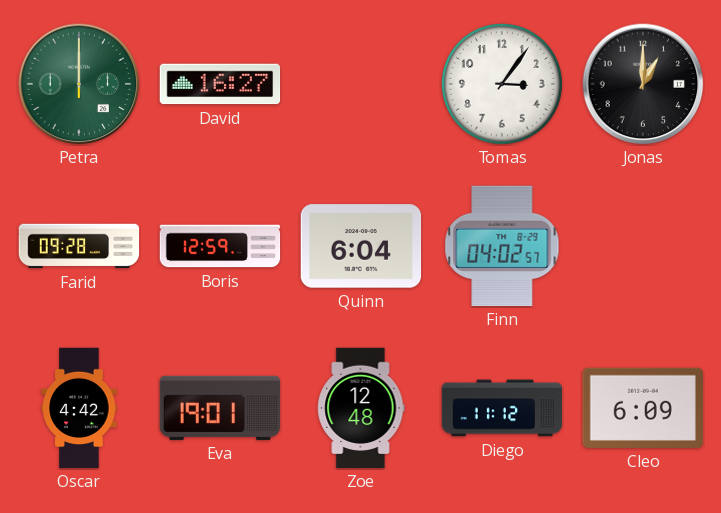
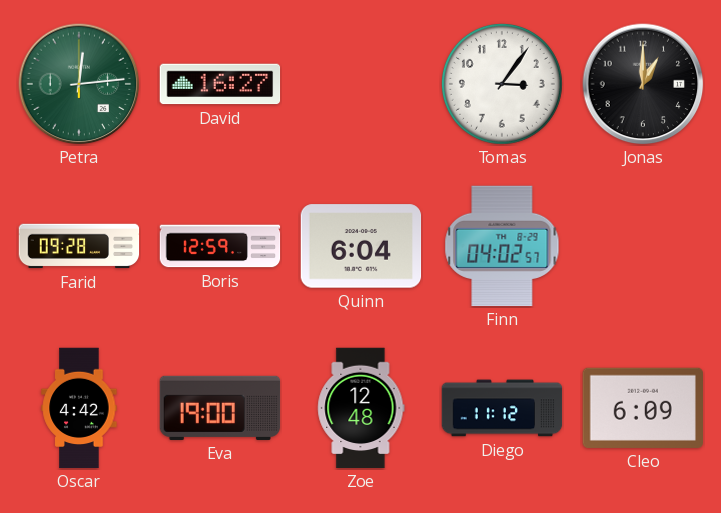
Petra: 12:00 -> 12:14
Eva: 19:01 -> 19:00
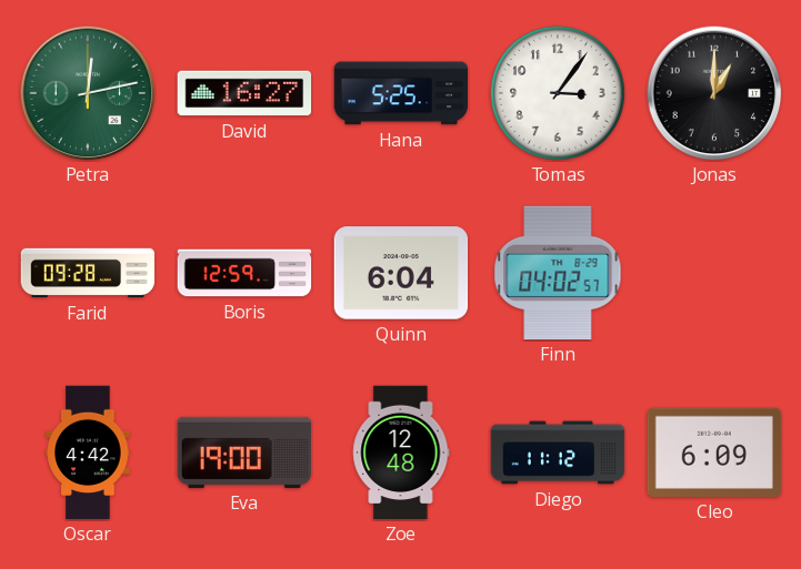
Petra: 12:14 -> 12:13
Hana: none -> 5:25
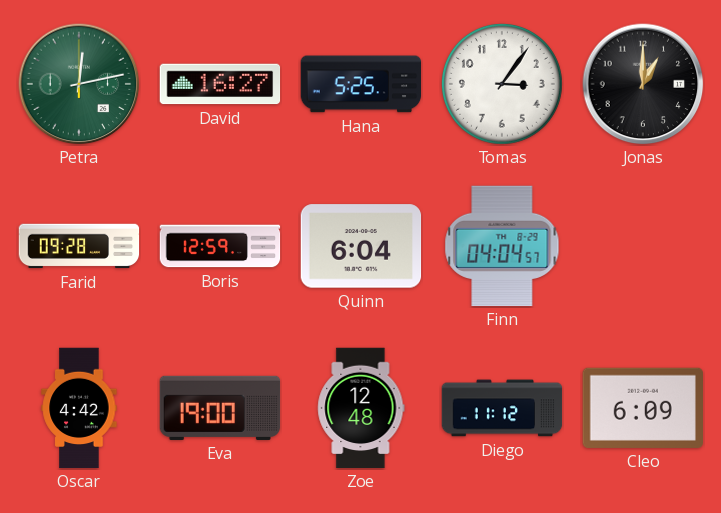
Finn: 04:02 -> 04:04
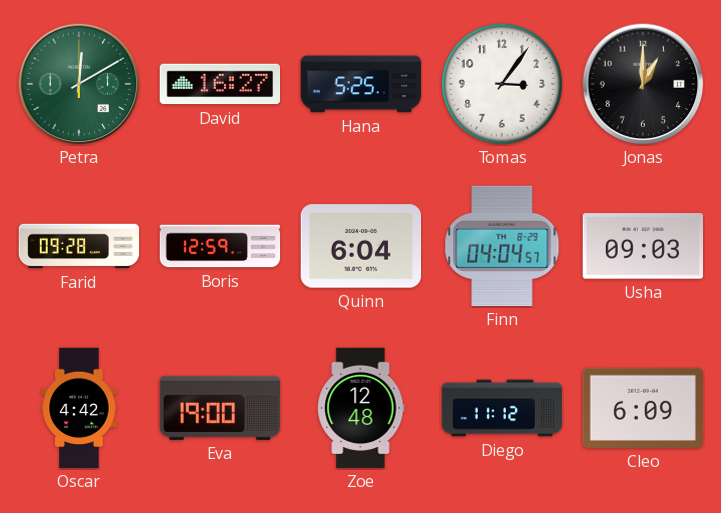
Petra: 12:13 -> 12:10
Usha: none -> 09:03
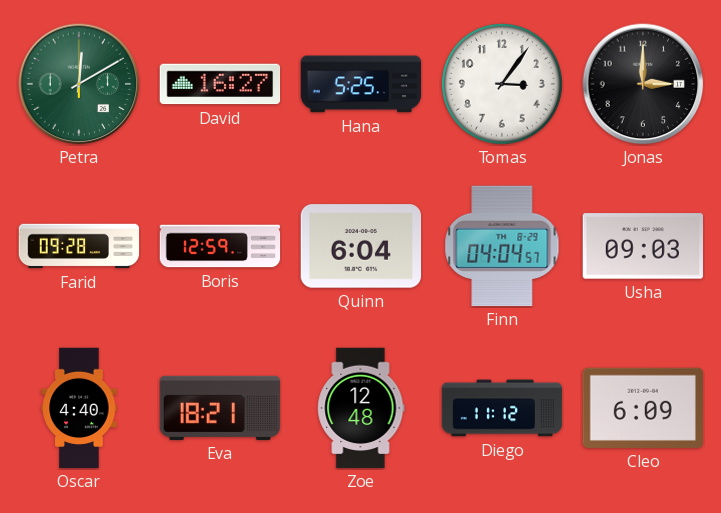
Jonas: 1:00 -> 3:00
Oscar: 4:42 -> 4:40
Eva: 19:00 -> 18:21
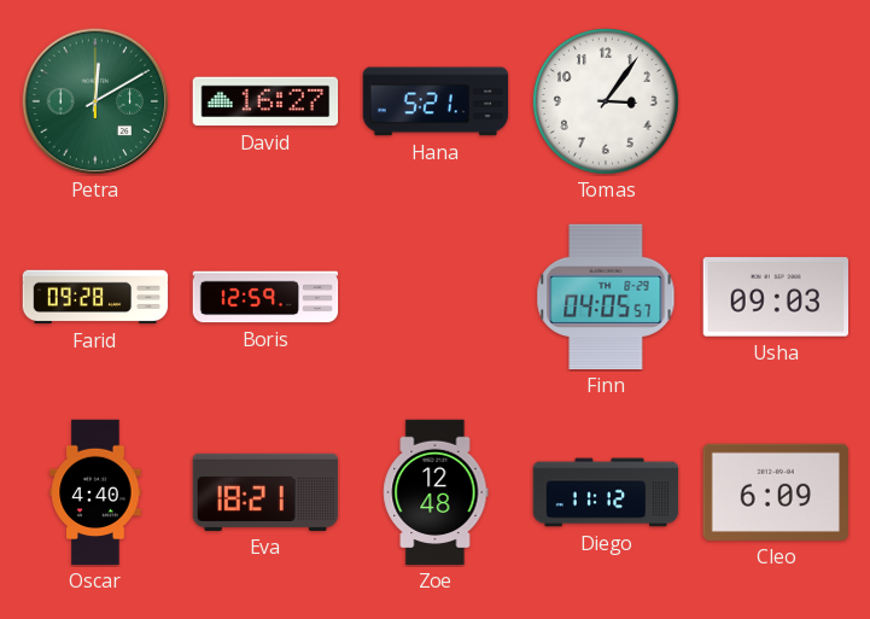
Hana: 5:25 -> 5:21
Jonas: 3:00 -> none
Quinn: 6:04 -> none
Finn: 04:04 -> 04:05
